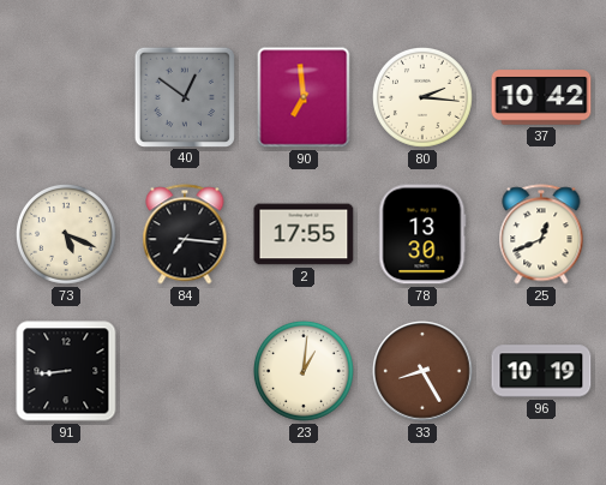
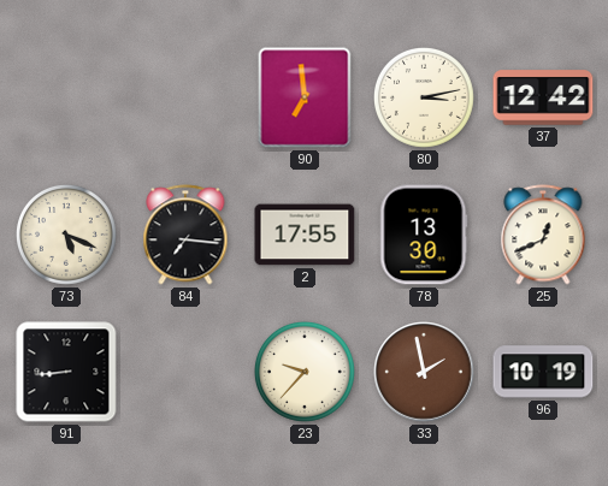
40: 12:51 -> none
80: 2:16 -> 3:13
37: 10:42 -> 12:42
23: 1:01 -> 9:37
33: 8:25 -> 1:58
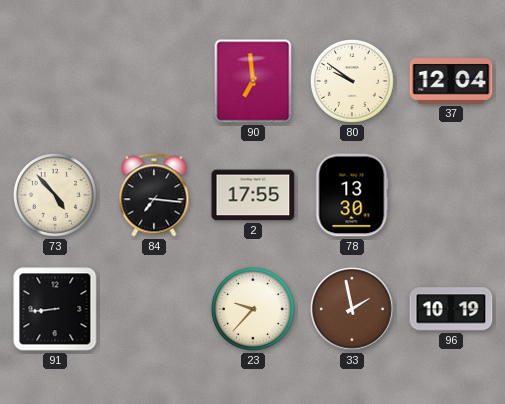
80: 3:13 -> 9:51
37: 12:42 -> 12:04
73: 5:19 -> 4:53
25: 12:41 -> none
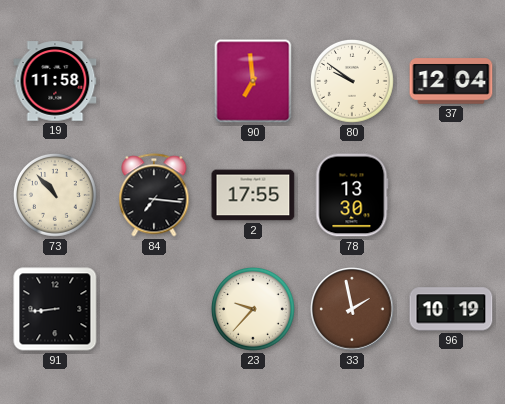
19: none -> 11:58
73: 4:53 -> 10:53
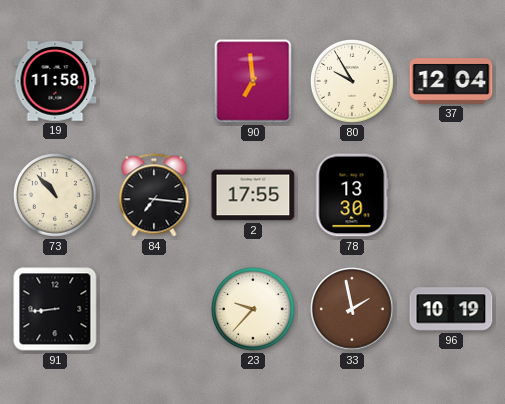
80: 9:51 -> 9:55
